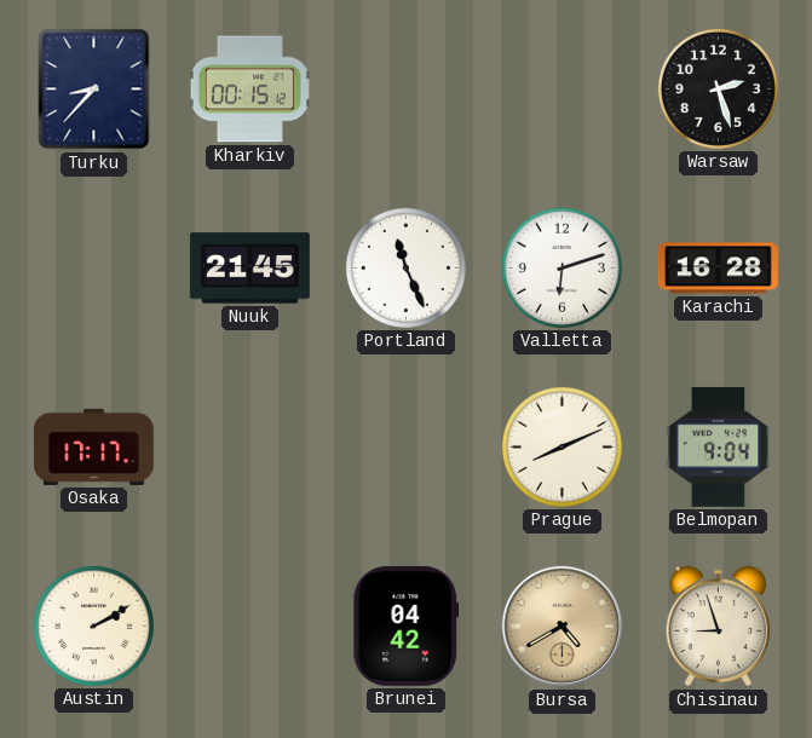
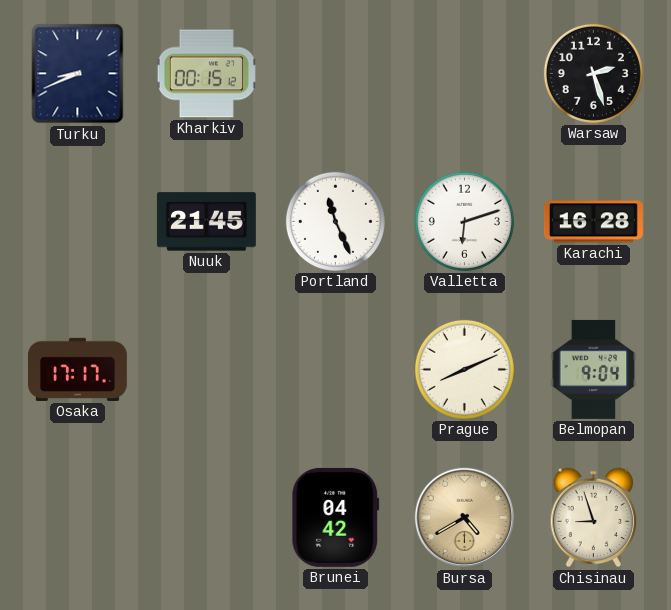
Turku: 8:37 -> 8:41
Austin: 2:10 -> none
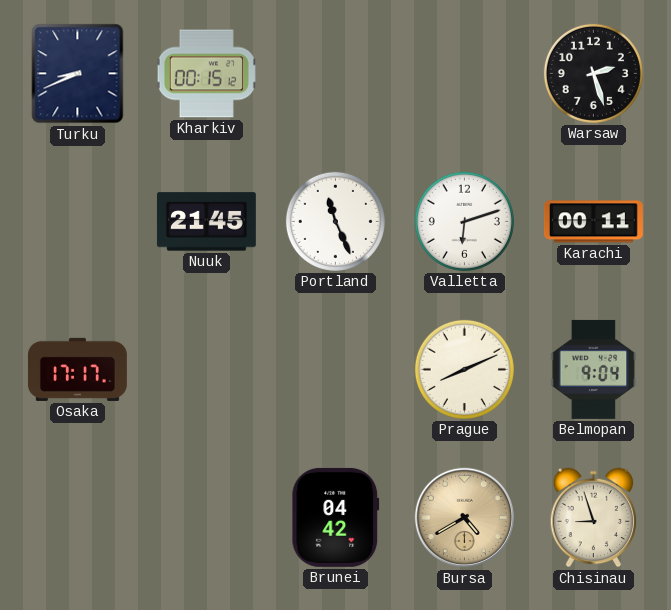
Karachi: 16:28 -> 00:11
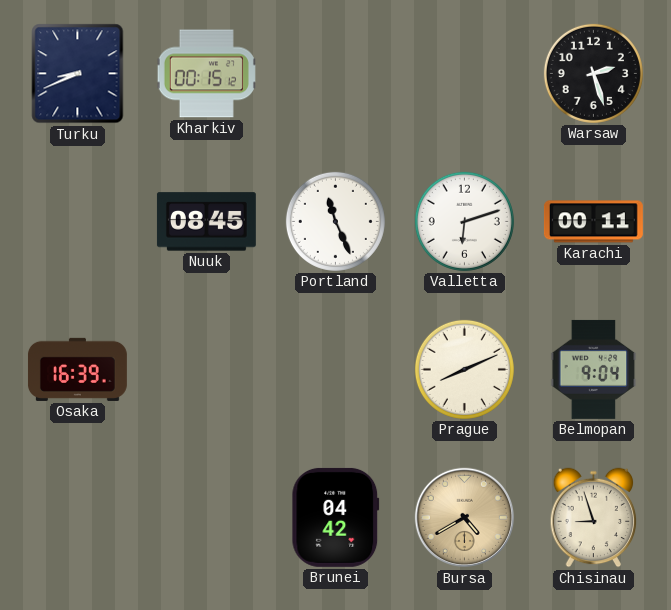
Nuuk: 21:45 -> 08:45
Osaka: 17:17 -> 16:39
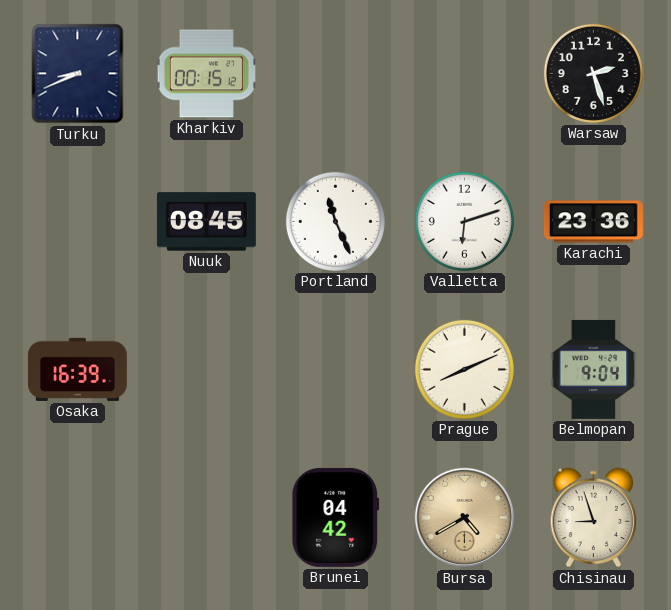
Karachi: 00:11 -> 23:36
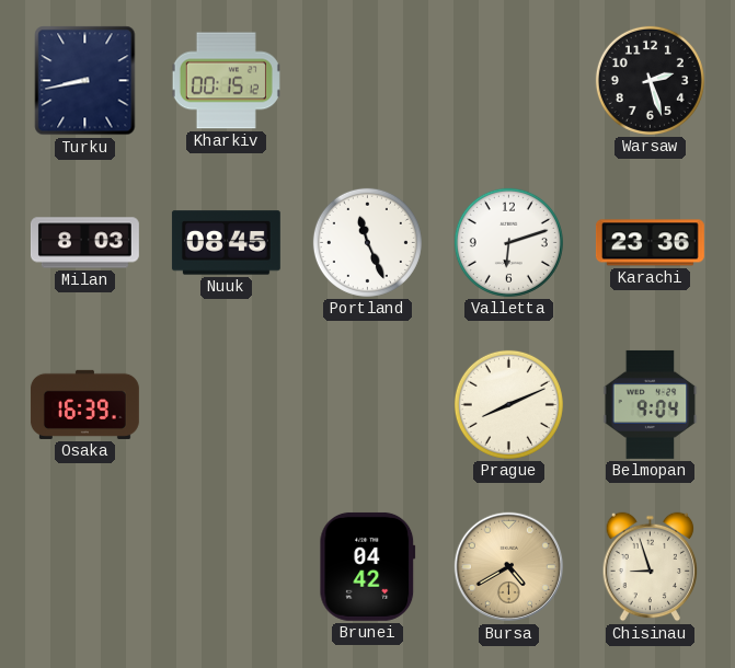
Turku: 8:41 -> 8:43
Milan: none -> 8:03
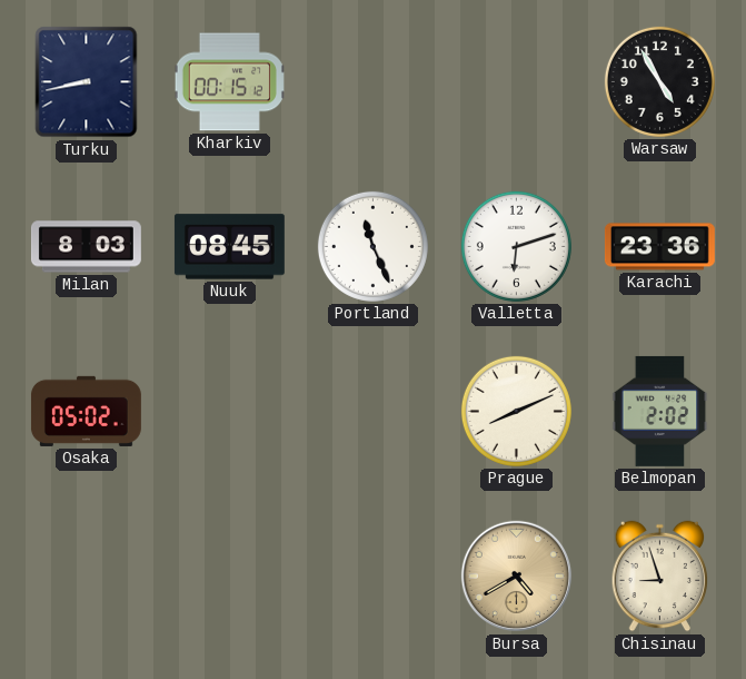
Warsaw: 2:27 -> 4:55
Osaka: 16:39 -> 05:02
Belmopan: 9:04 -> 2:02
Brunei: 04:42 -> none
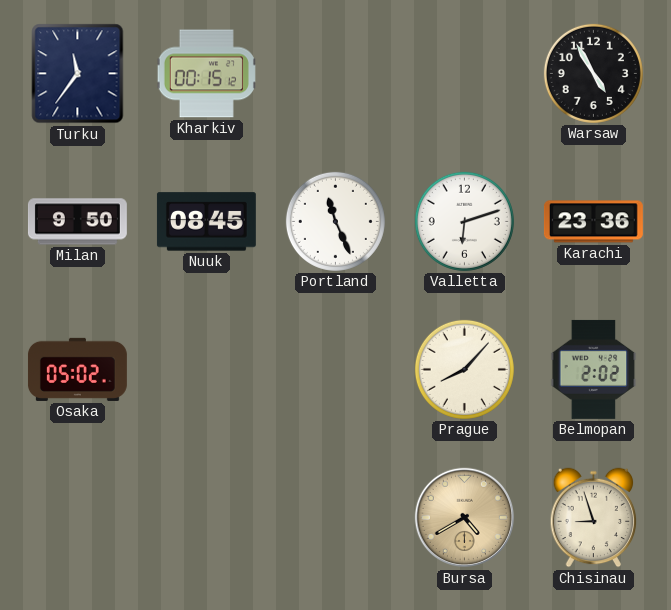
Turku: 8:43 -> 11:36
Milan: 8:03 -> 9:50
Prague: 8:11 -> 8:07
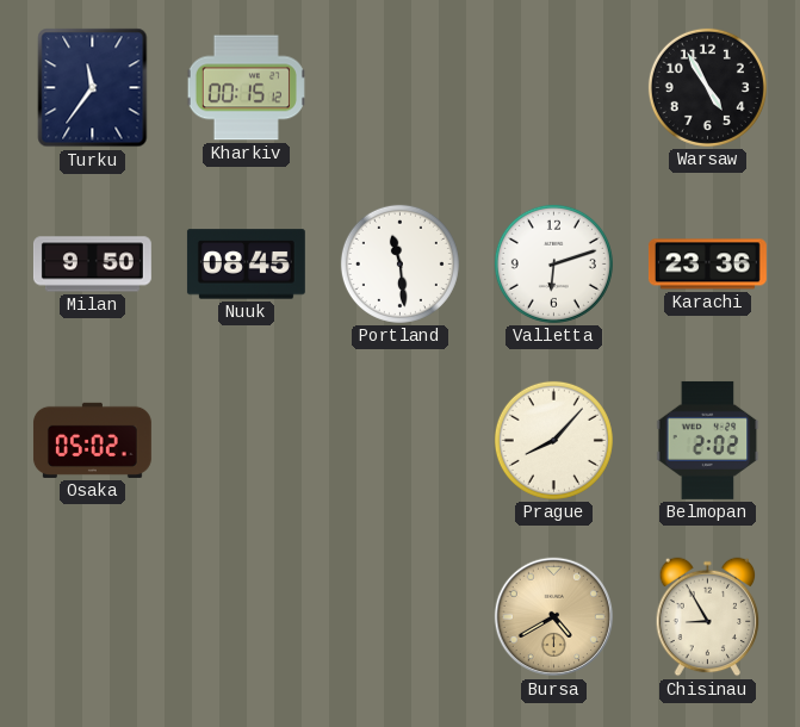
Portland: 11:26 -> 11:29
Chisinau: 8:57 -> 8:55
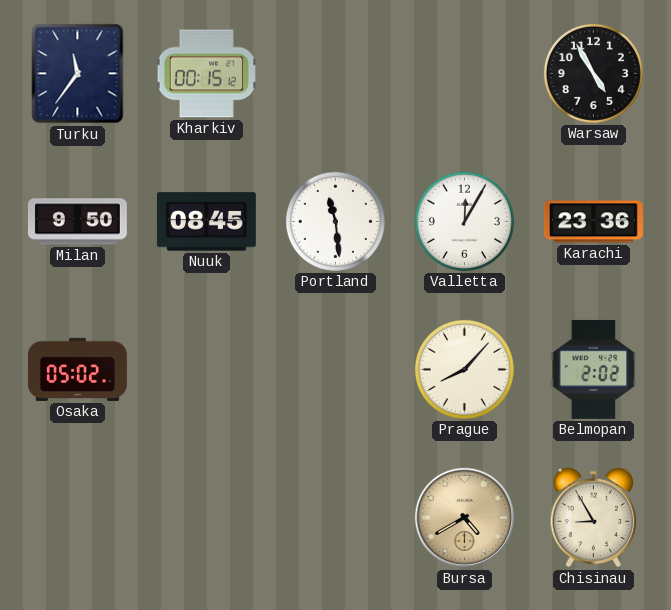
Valletta: 6:12 -> 12:05
